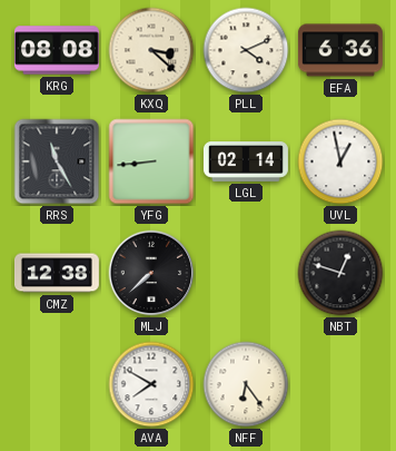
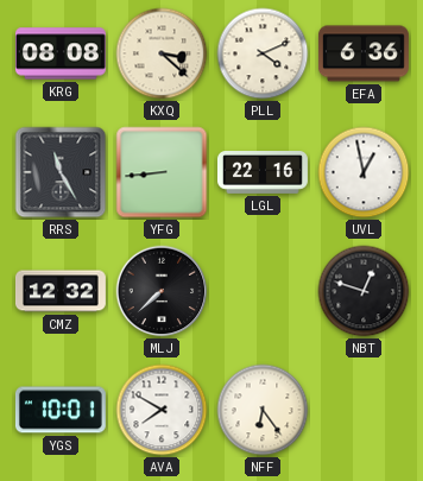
LGL: 02:14 -> 22:16
CMZ: 12:38 -> 12:32
YGS: none -> 10:01
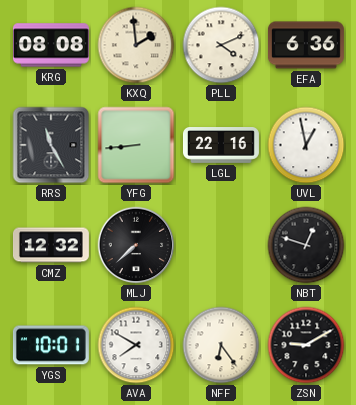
KXQ: 3:22 -> 1:59
ZSN: none -> 9:10
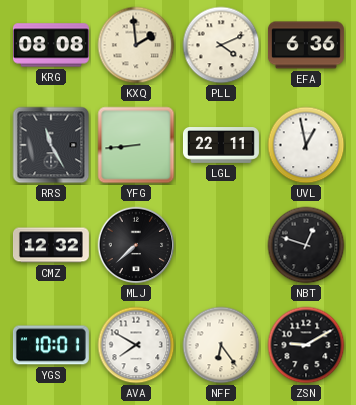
LGL: 22:16 -> 22:11
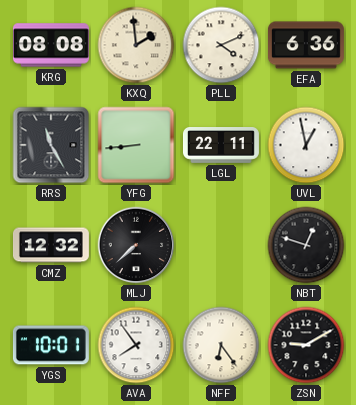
AVA: 7:50 -> 7:54
